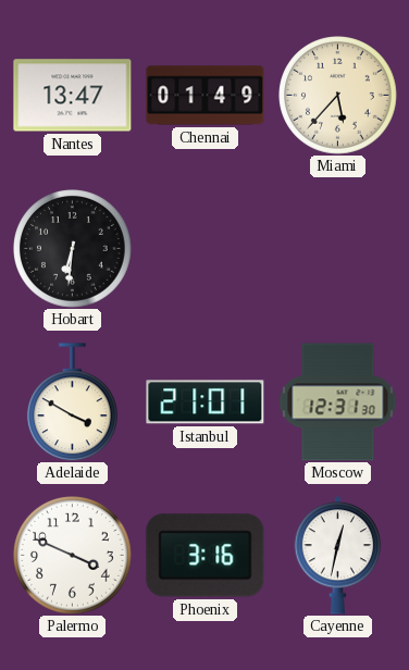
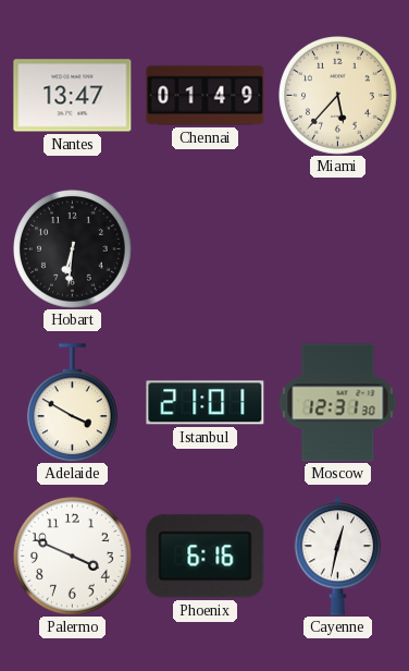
Phoenix: 3:16 -> 6:16
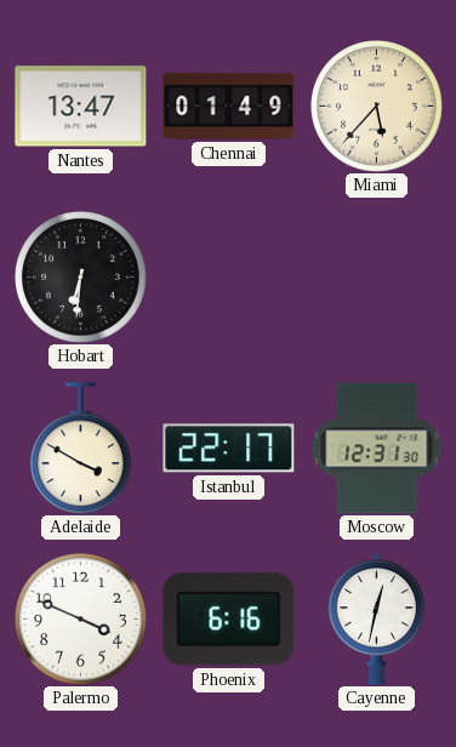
Istanbul: 21:01 -> 22:17
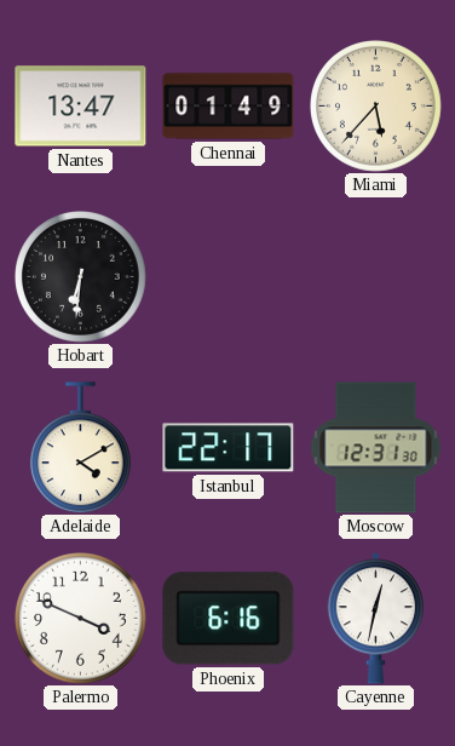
Adelaide: 3:50 -> 4:10
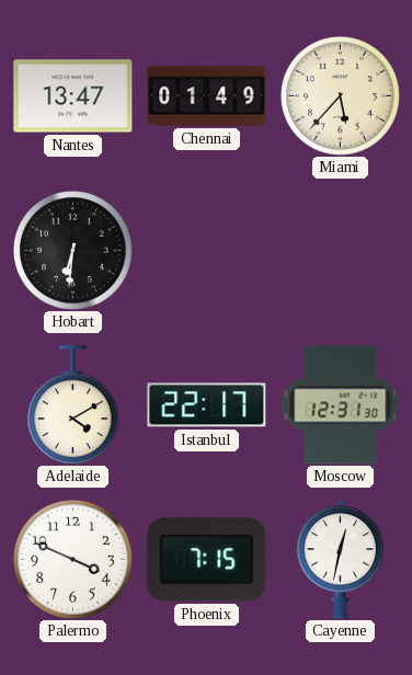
Phoenix: 6:16 -> 7:15
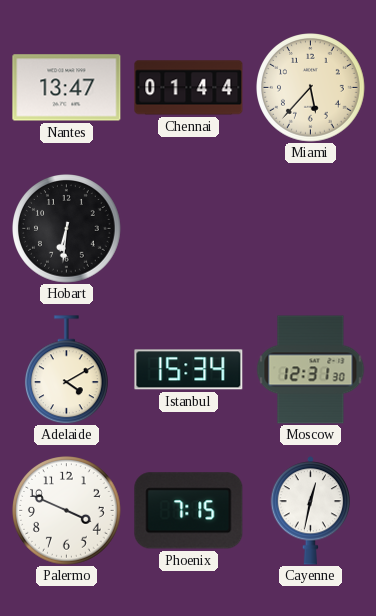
Chennai: 01:49 -> 01:44
Istanbul: 22:17 -> 15:34
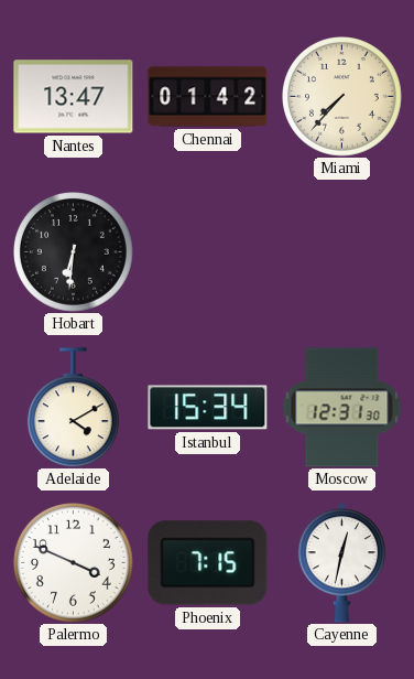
Chennai: 01:44 -> 01:42
Miami: 5:37 -> 7:37
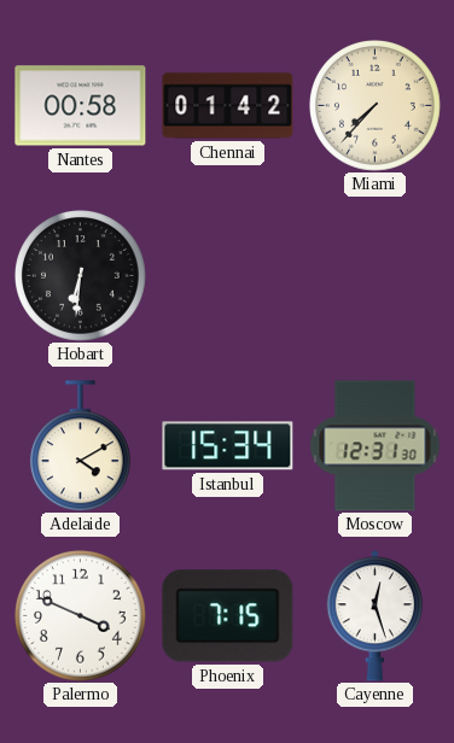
Nantes: 13:47 -> 00:58
Cayenne: 12:32 -> 12:27
